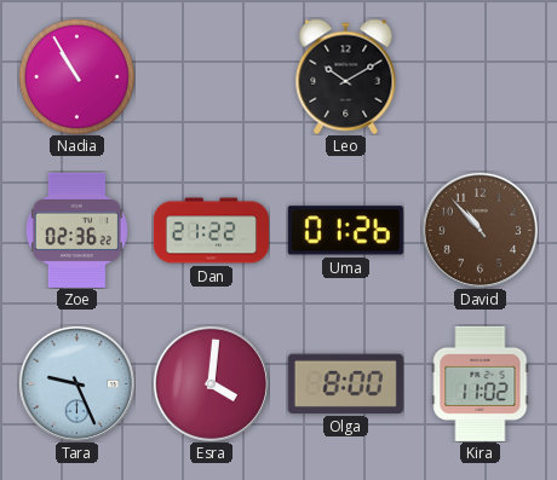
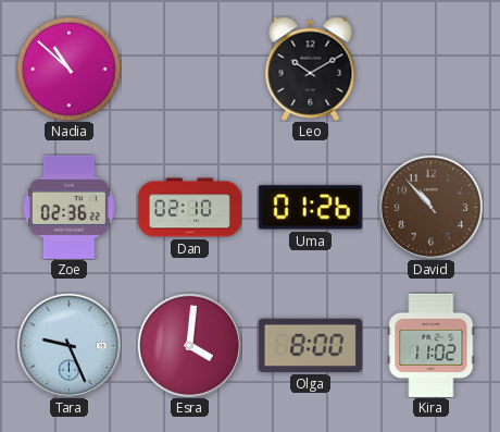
Nadia: 10:55 -> 10:52
Dan: 21:22 -> 02:10
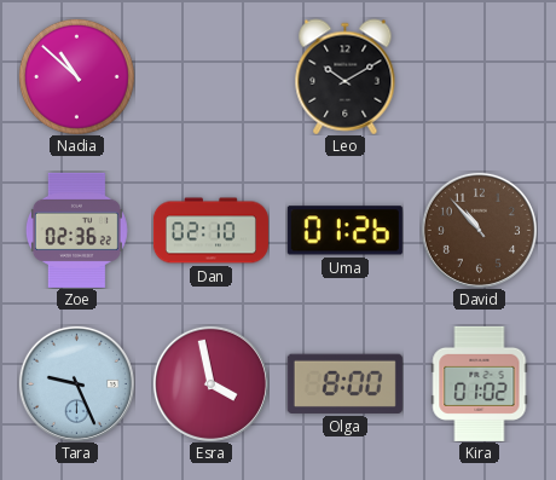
Esra: 4:01 -> 3:58
Kira: 11:02 -> 01:02
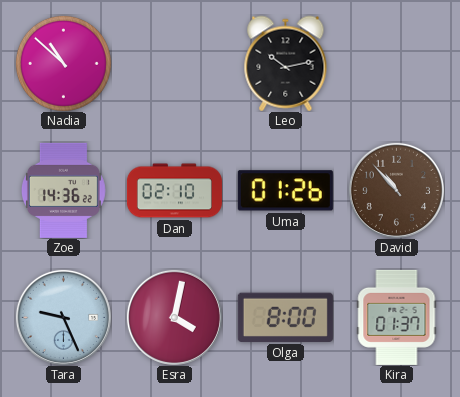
Leo: 10:10 -> 10:13
Zoe: 02:36 -> 14:36
Esra: 3:58 -> 4:02
Kira: 01:02 -> 01:37
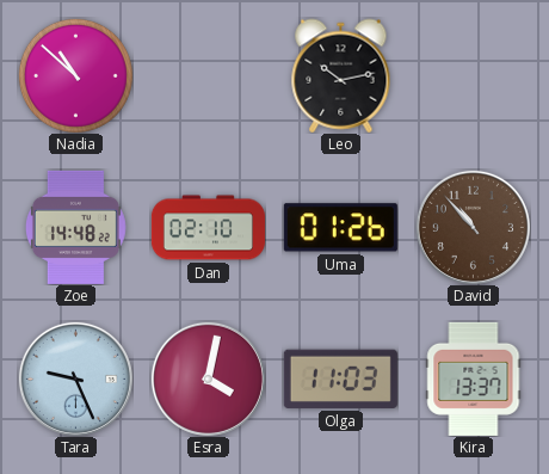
Zoe: 14:36 -> 14:48
Olga: 8:00 -> 11:03
Kira: 01:37 -> 13:37
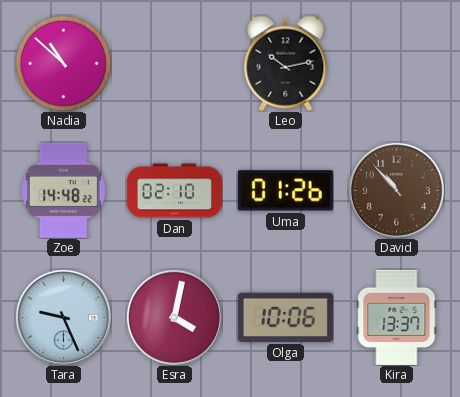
Olga: 11:03 -> 10:06
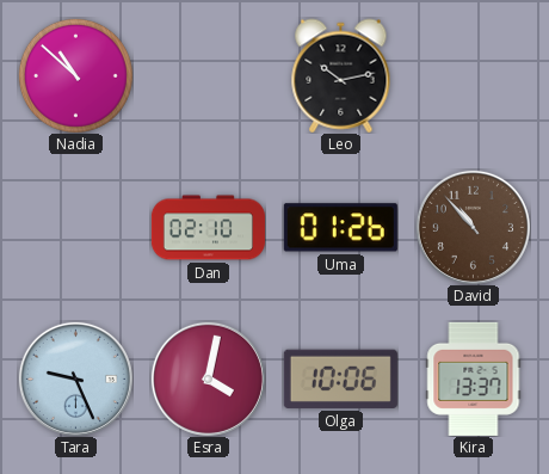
Zoe: 14:48 -> none
